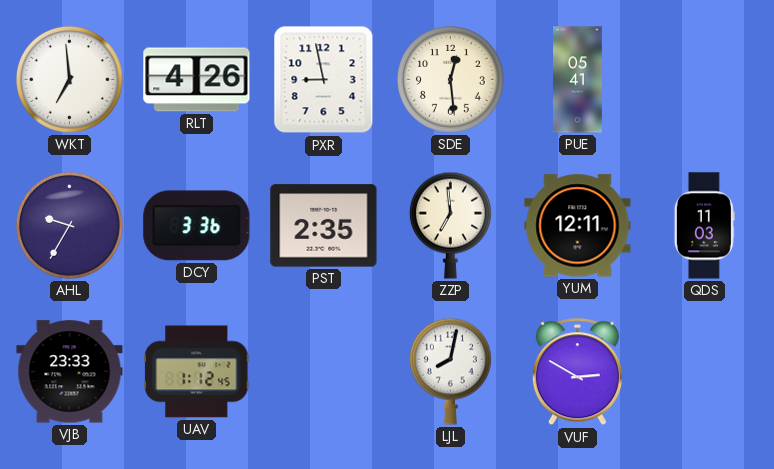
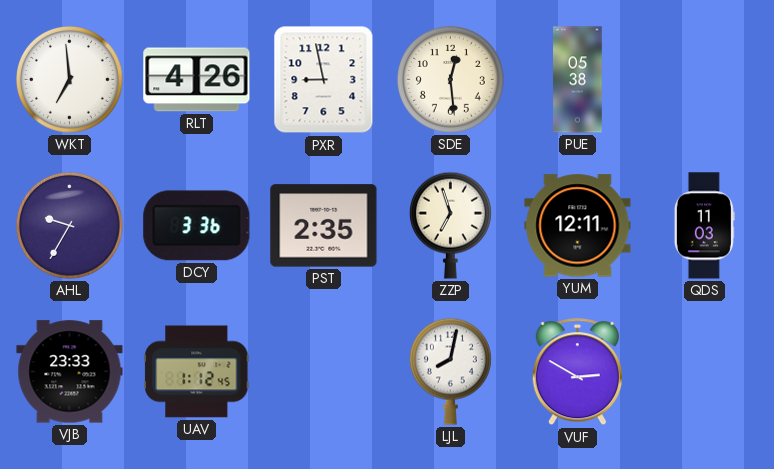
PUE: 05:41 -> 05:38
ZZP: 6:59 -> 6:57
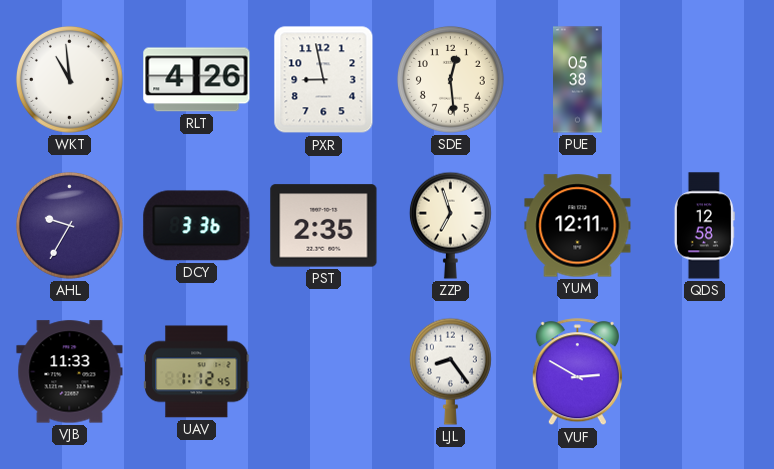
WKT: 6:59 -> 10:59
QDS: 11:03 -> 12:58
VJB: 23:33 -> 11:33
LJL: 8:02 -> 8:24
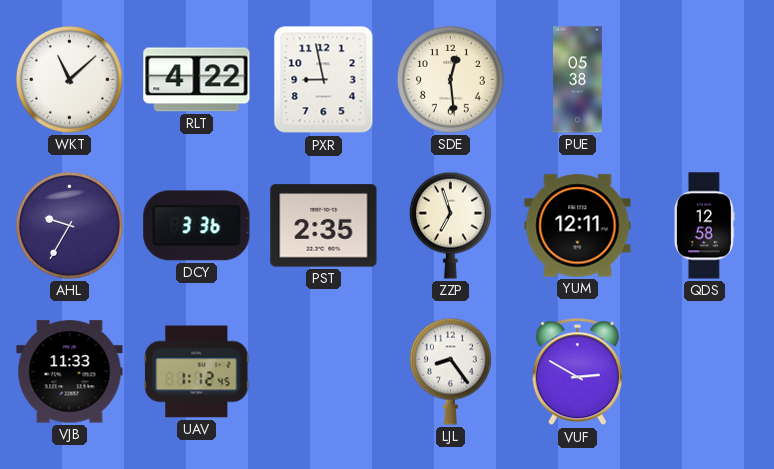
WKT: 10:59 -> 11:08
RLT: 4:26 -> 4:22
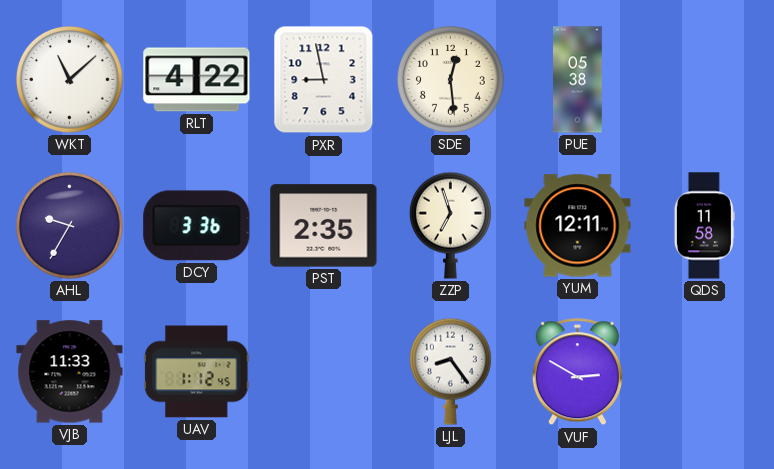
QDS: 12:58 -> 11:58
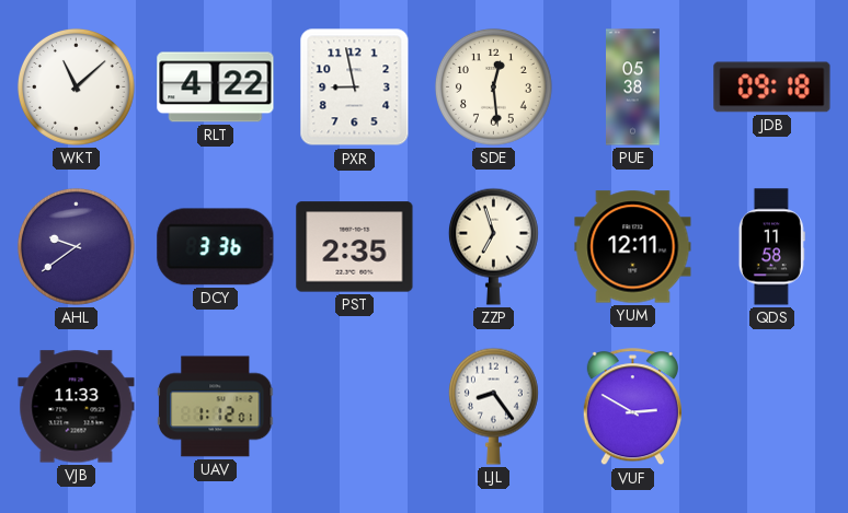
JDB: none -> 09:18
AHL: 9:35 -> 9:39
UAV: 1:12:45 -> 1:12:01
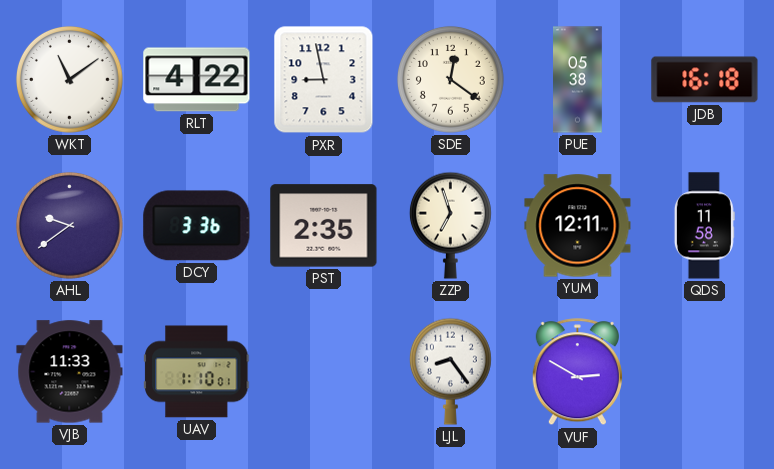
WKT: 11:08 -> 11:09
SDE: 12:29 -> 12:21
JDB: 09:18 -> 16:18
UAV: 1:12 -> 1:10
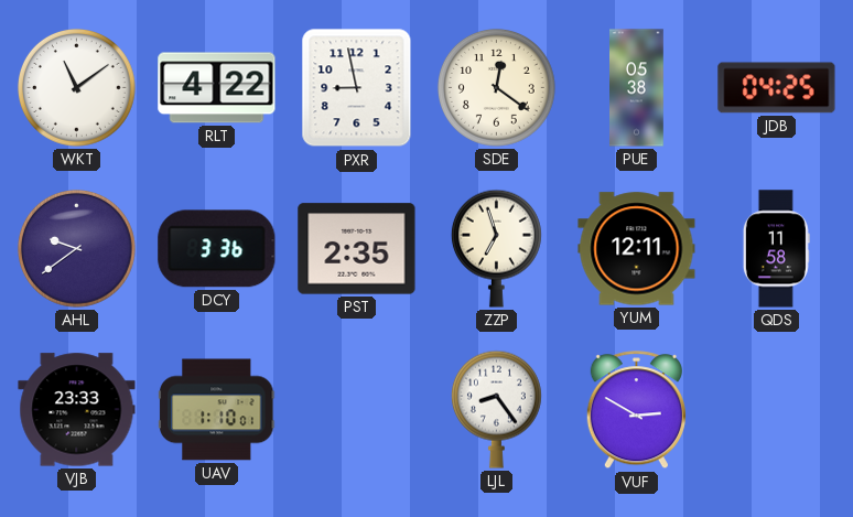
JDB: 16:18 -> 04:25
VJB: 11:33 -> 23:33
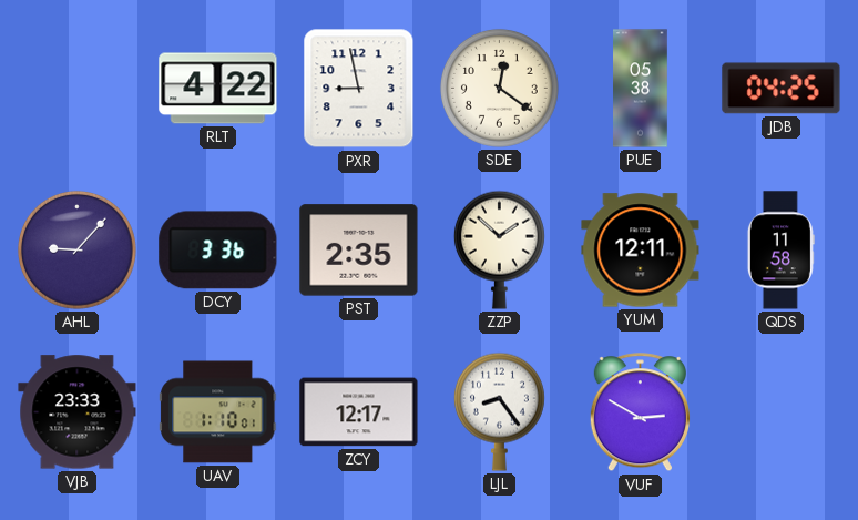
WKT: 11:09 -> none
AHL: 9:39 -> 9:07
ZZP: 6:57 -> 1:52
ZCY: none -> 12:17
